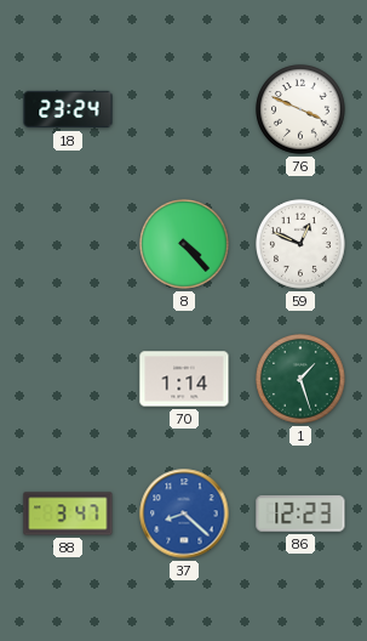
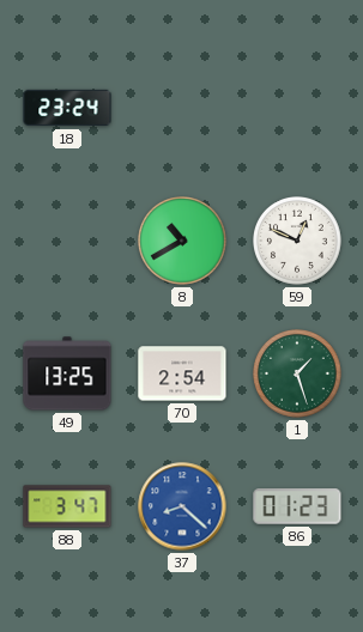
76: 3:49 -> none
8: 4:23 -> 10:40
49: none -> 13:25
70: 1:14 -> 2:54
86: 12:23 -> 01:23
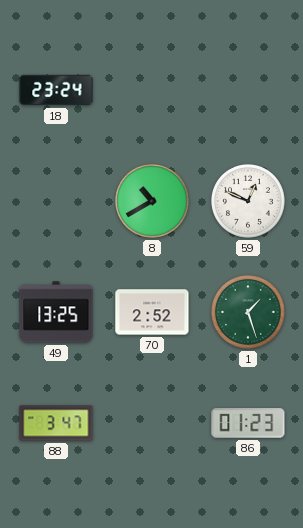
70: 2:54 -> 2:52
37: 8:22 -> none
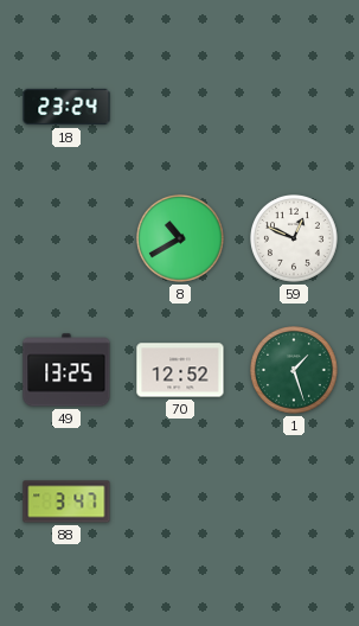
70: 2:52 -> 12:52
86: 01:23 -> none
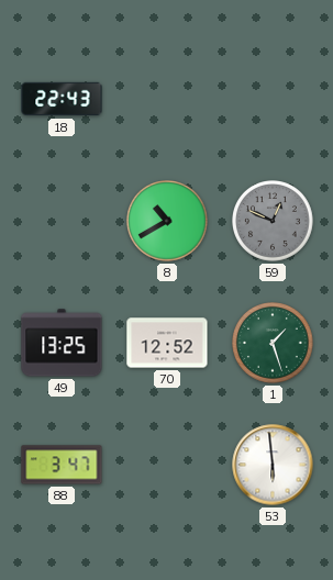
18: 23:24 -> 22:43
59 dial: white -> grey
53: none -> 5:59
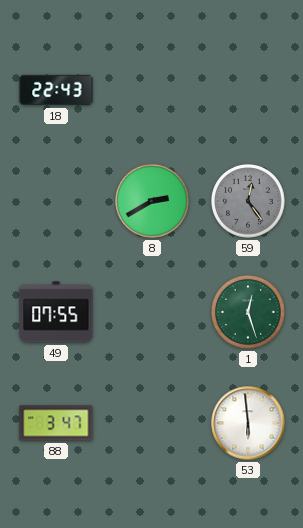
8: 10:40 -> 2:40
59: 12:49 -> 12:24
49: 13:25 -> 07:55
70: 12:52 -> none
1: 1:27 -> 12:27
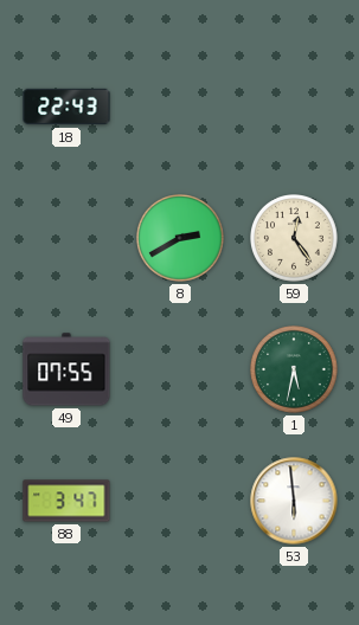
59 dial: grey -> cream
1: 12:27 -> 5:32
